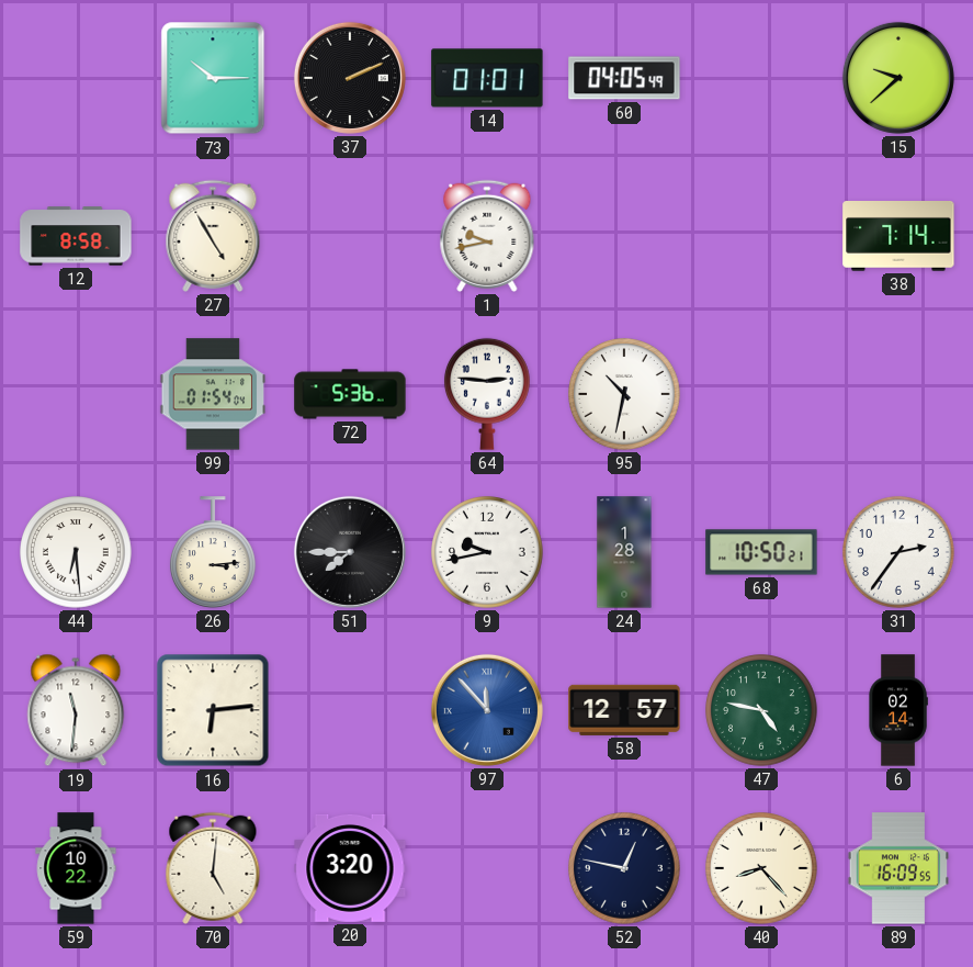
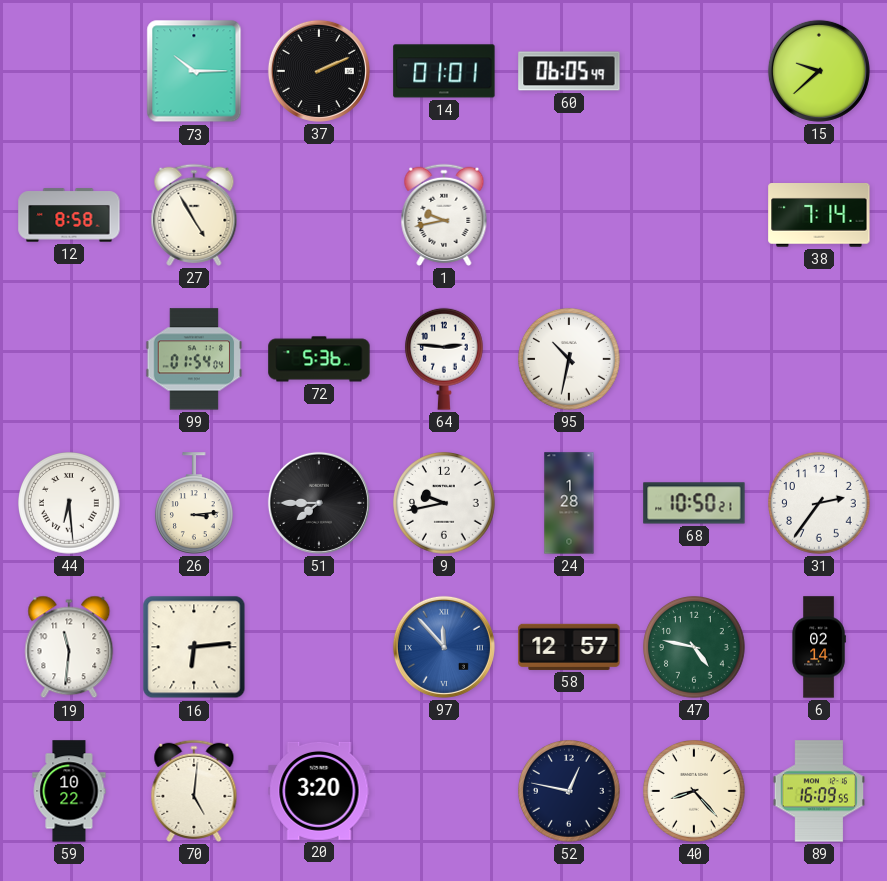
60: 04:05 -> 06:05
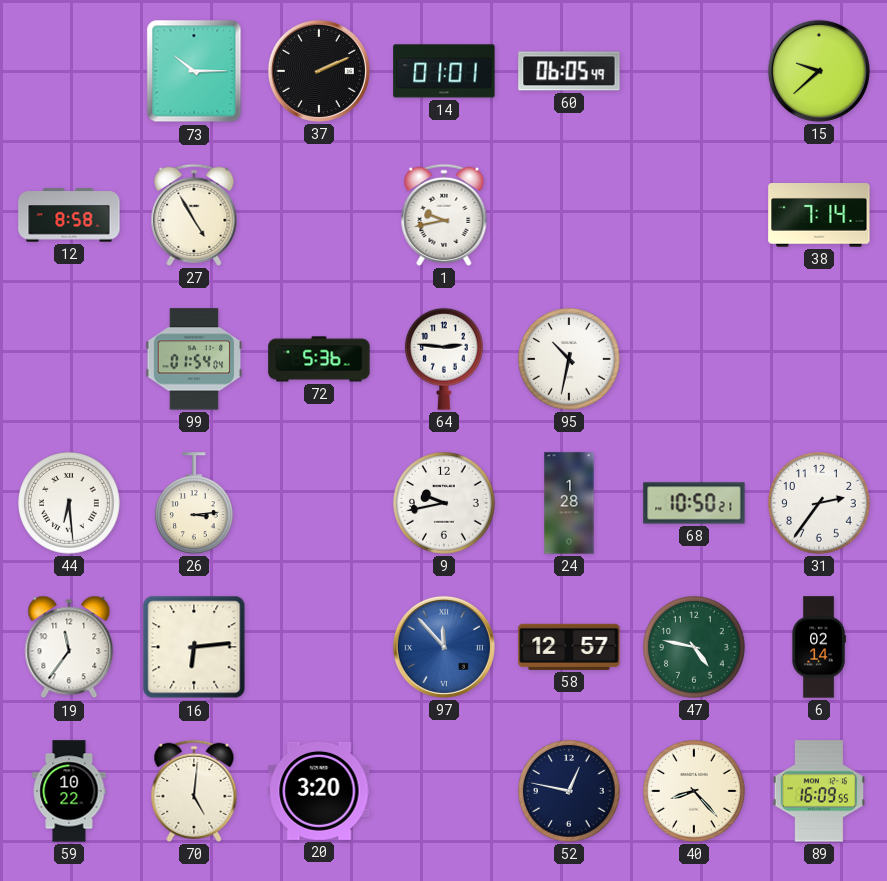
51: 7:45 -> none
19: 11:31 -> 11:36
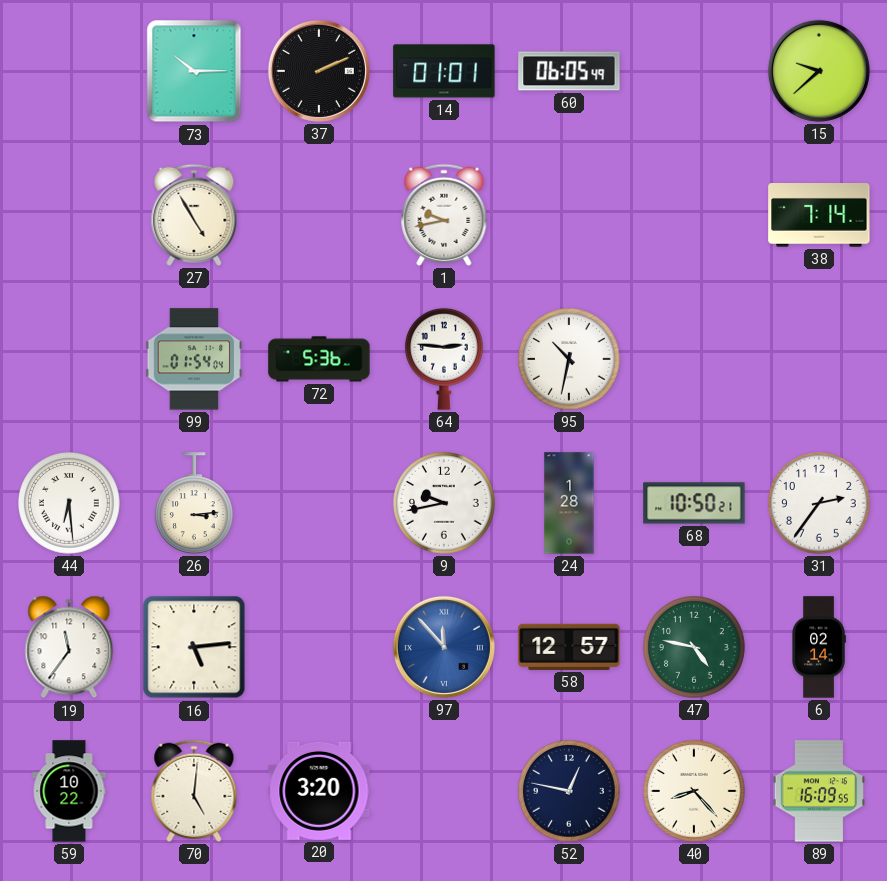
12: 8:58 -> none
16: 6:14 -> 5:14
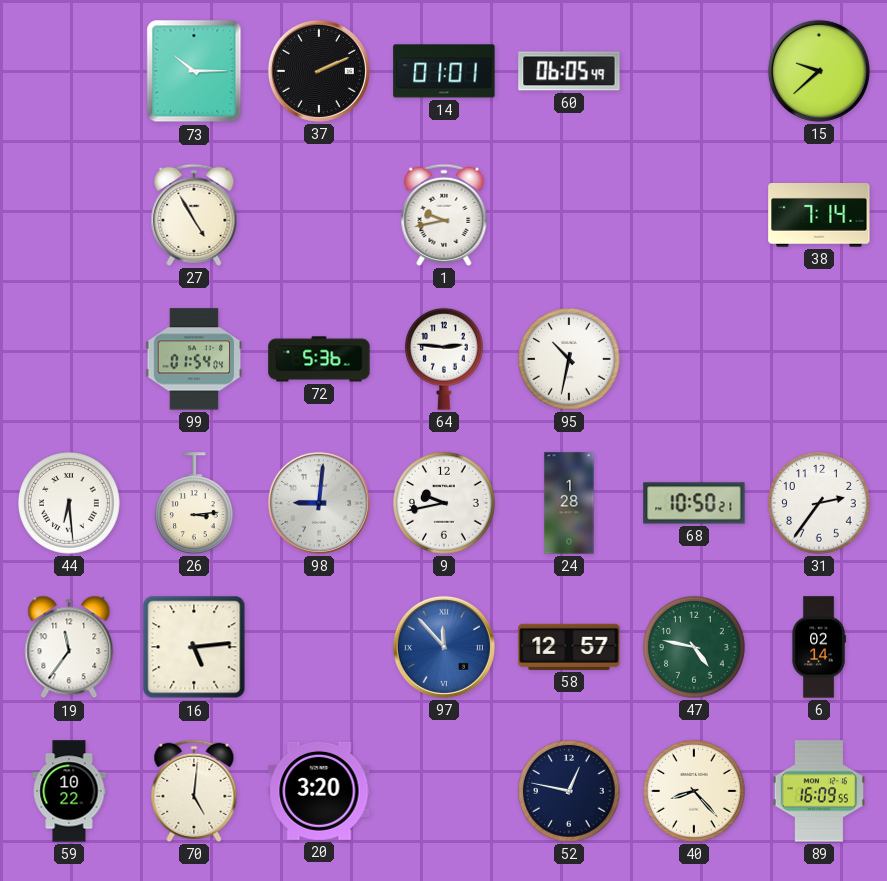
98: none -> 9:01
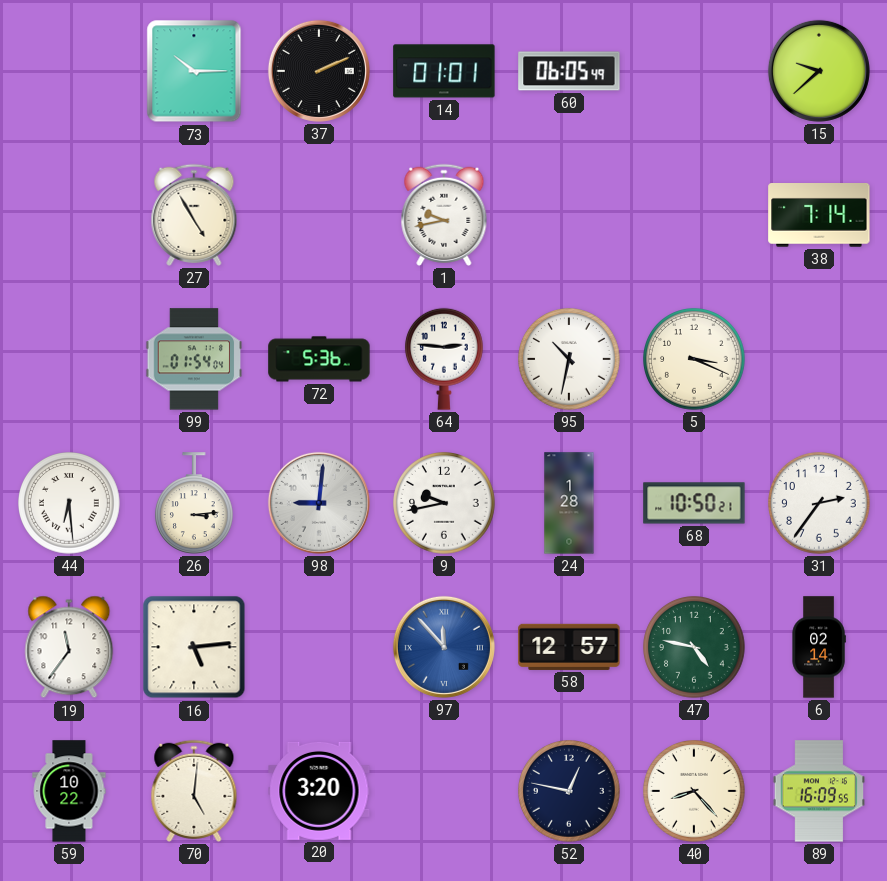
5: none -> 3:19
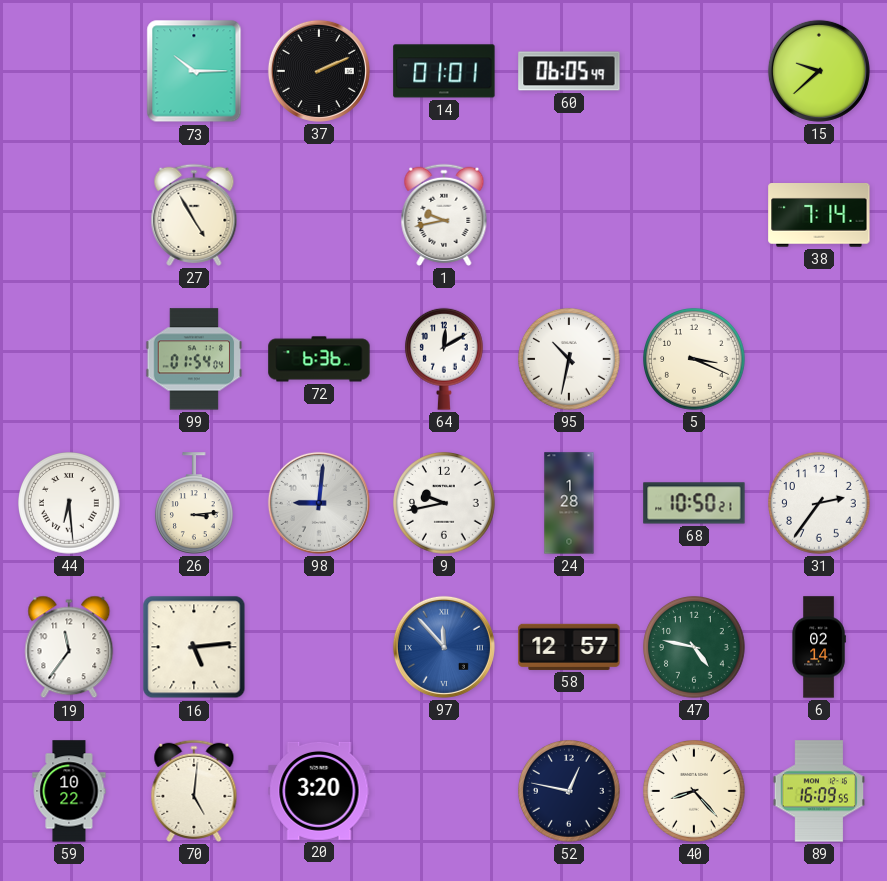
72: 5:36 -> 6:36
64: 2:46 -> 12:10
